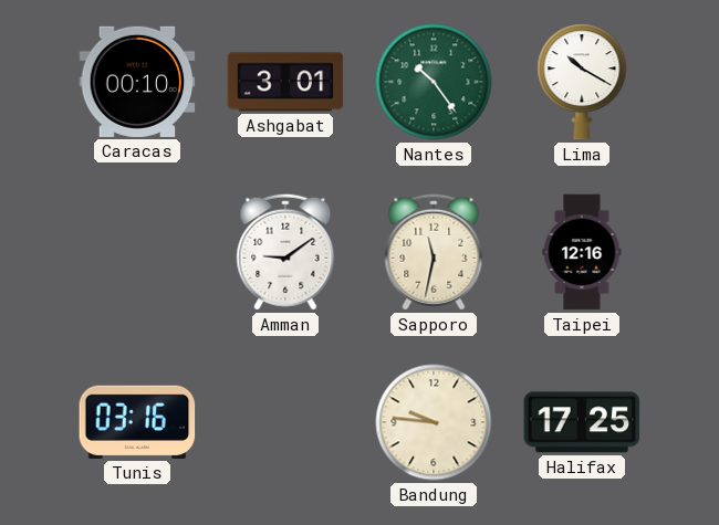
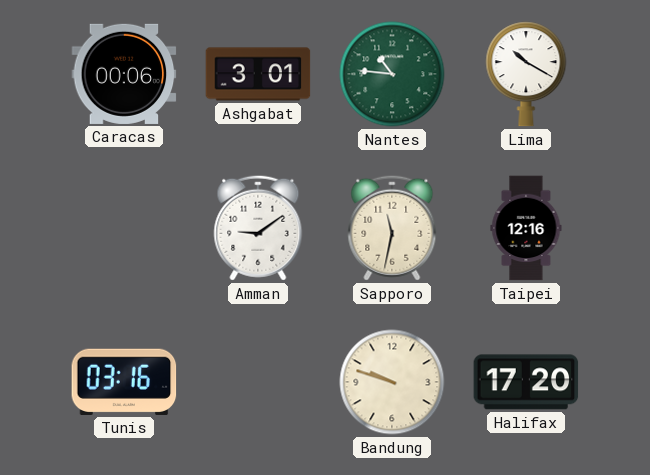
Caracas: 00:10 -> 00:06
Nantes: 10:24 -> 10:46
Bandung: 9:46 -> 9:48
Halifax: 17:25 -> 17:20
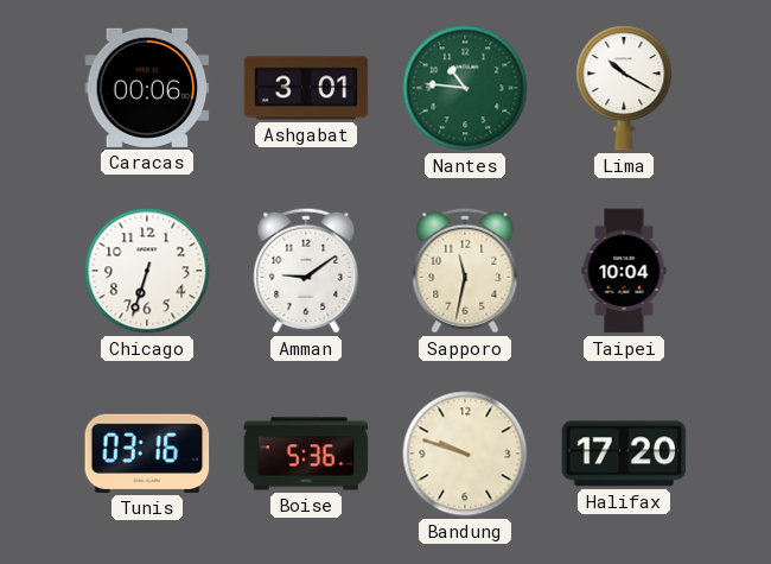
Chicago: none -> 6:33
Taipei: 12:16 -> 10:04
Boise: none -> 5:36
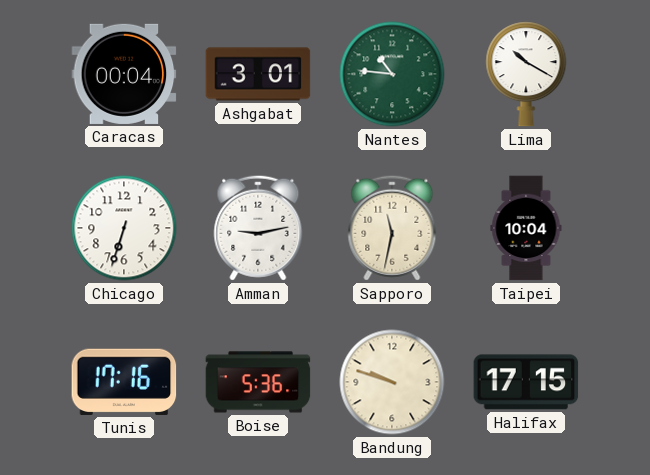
Caracas: 00:06 -> 00:04
Amman: 9:09 -> 9:13
Tunis: 03:16 -> 17:16
Halifax: 17:20 -> 17:15
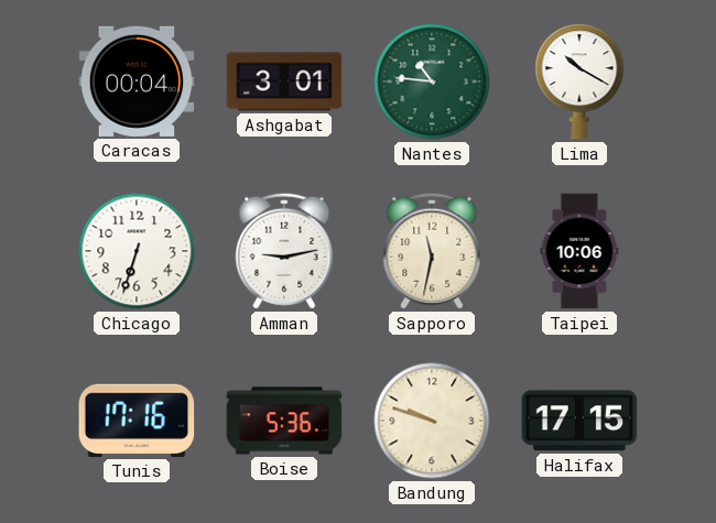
Taipei: 10:04 -> 10:06
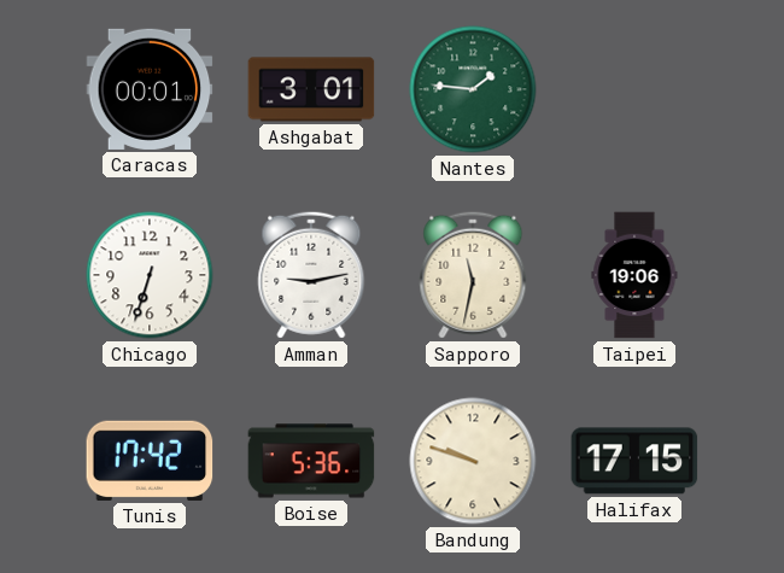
Caracas: 00:04 -> 00:01
Nantes: 10:46 -> 1:46
Lima: 10:20 -> none
Taipei: 10:06 -> 19:06
Tunis: 17:16 -> 17:42
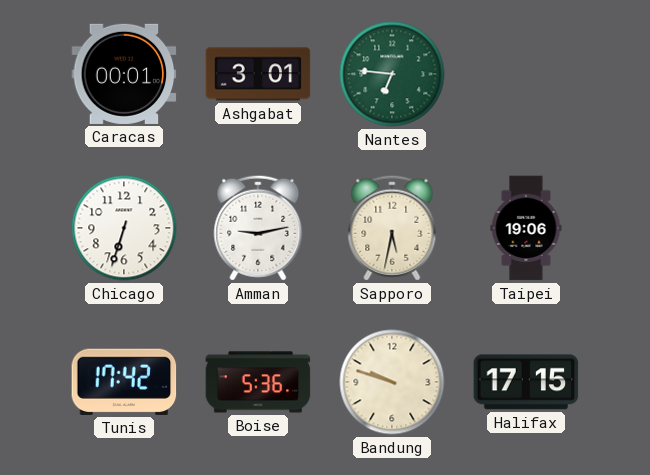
Nantes: 1:46 -> 6:46
Sapporo: 11:32 -> 5:32
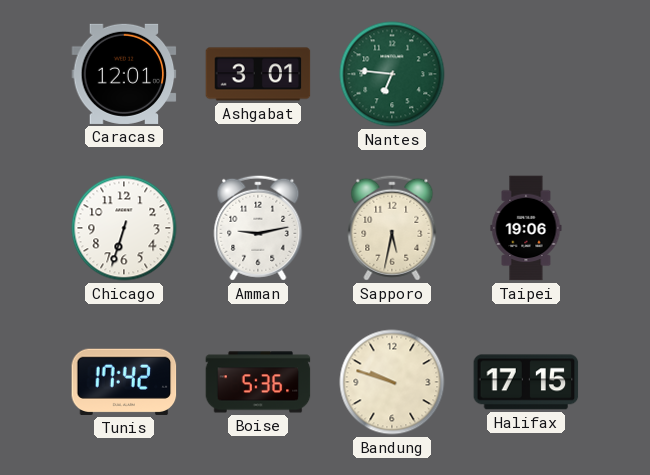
Caracas: 00:01 -> 12:01
